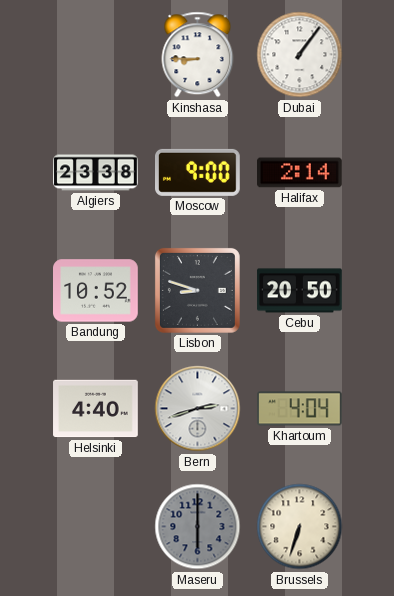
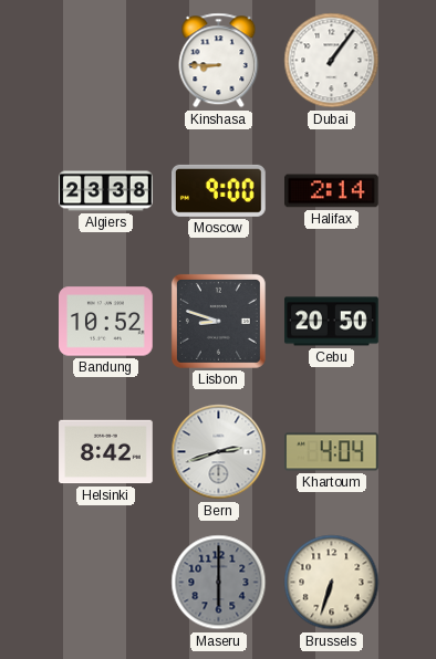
Helsinki: 4:40 -> 8:42
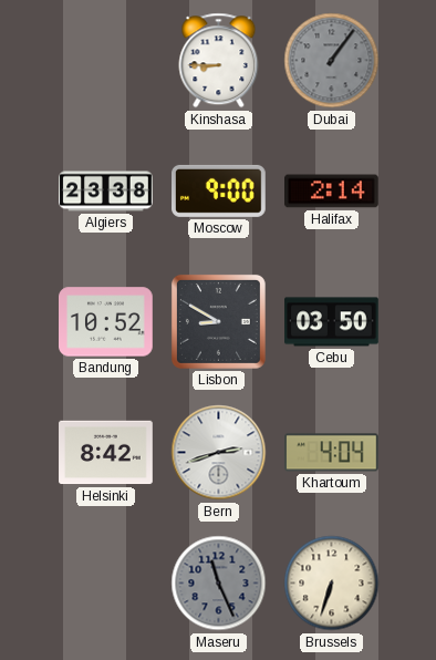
Dubai dial: white -> grey
Lisbon: 8:48 -> 8:50
Cebu: 20:50 -> 03:50
Maseru: 6:00 -> 11:26
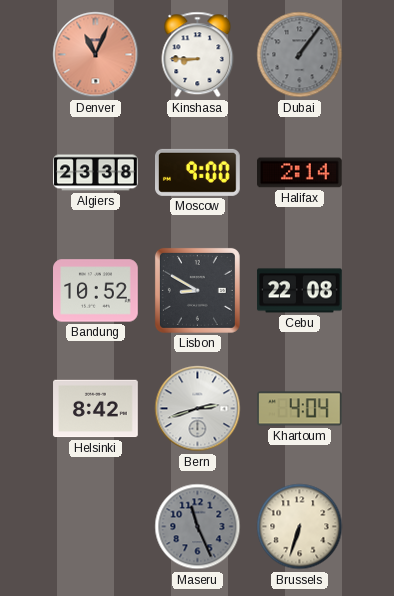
Denver: none -> 11:04
Cebu: 03:50 -> 22:08
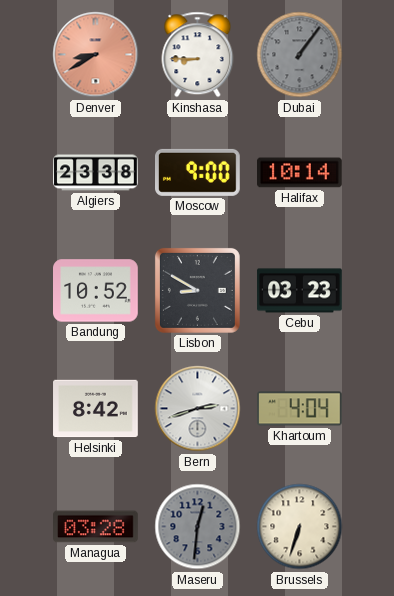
Denver: 11:04 -> 8:40
Halifax: 2:14 -> 10:14
Cebu: 22:08 -> 03:23
Managua: none -> 03:28
Maseru: 11:26 -> 12:31
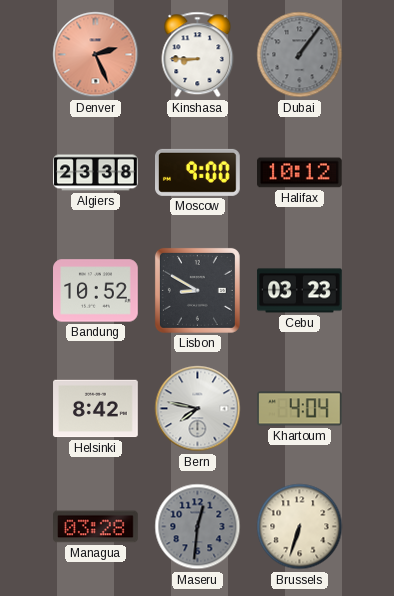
Denver: 8:40 -> 2:26
Halifax: 10:14 -> 10:12
Bern: 2:42 -> 7:47
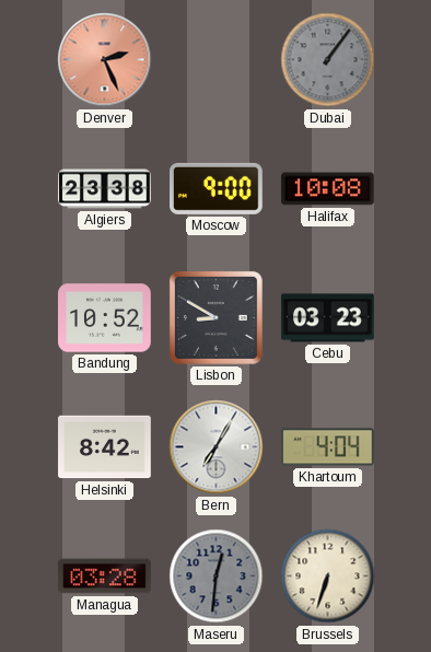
Kinshasa: 8:45 -> none
Halifax: 10:12 -> 10:08
Bern: 7:47 -> 7:05
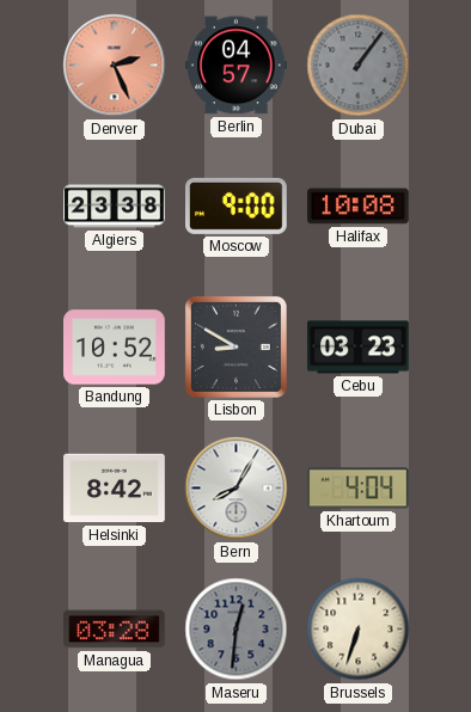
Berlin: none -> 04:57
Bern: 7:05 -> 8:05
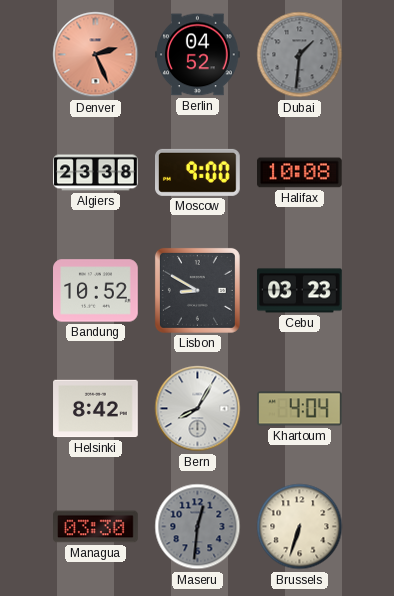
Berlin: 04:57 -> 04:52
Dubai: 1:06 -> 1:31
Managua: 03:28 -> 03:30
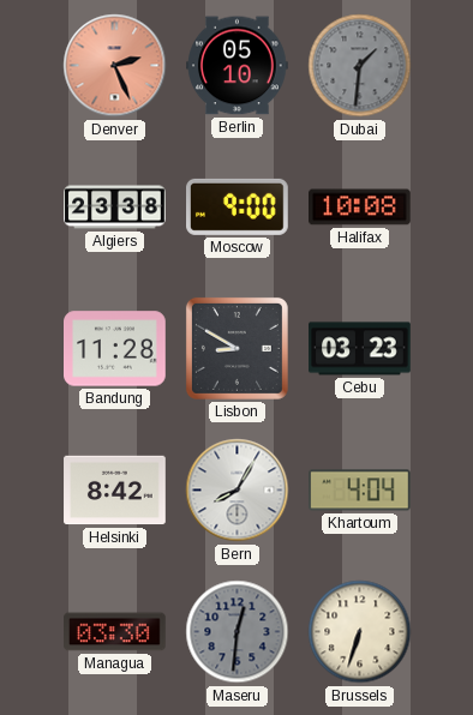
Berlin: 04:52 -> 05:10
Bandung: 10:52 -> 11:28
